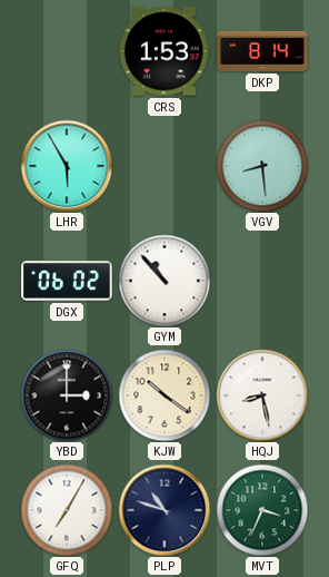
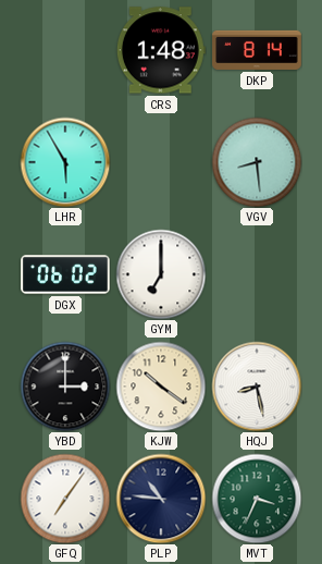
CRS: 1:53 -> 1:48
GYM: 10:53 -> 7:00
GFQ: 7:05 -> 7:06
PLP: 10:48 -> 10:46
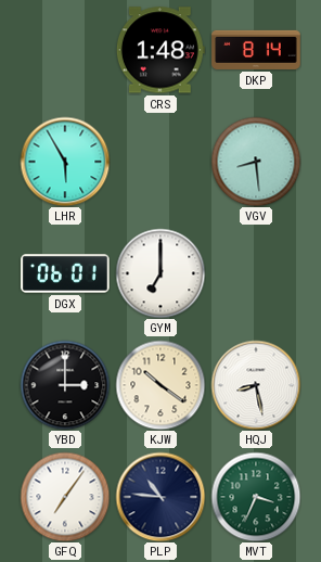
DGX: 06:02 -> 06:01
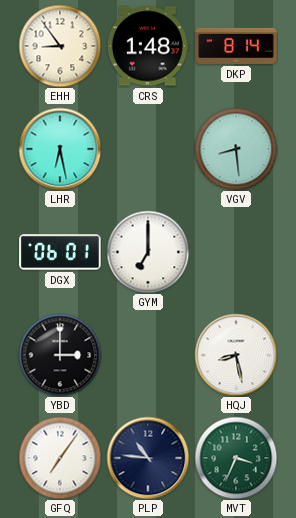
EHH: none -> 8:54
LHR: 5:55 -> 6:28
KJW: 10:21 -> none
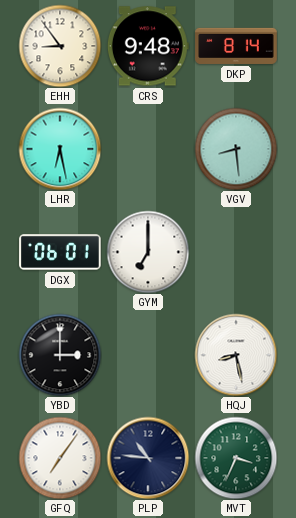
CRS: 1:48 -> 9:48
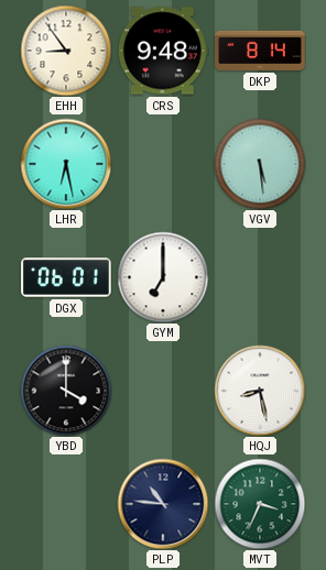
VGV: 8:29 -> 5:29
YBD: 3:00 -> 4:00
GFQ: 7:06 -> none
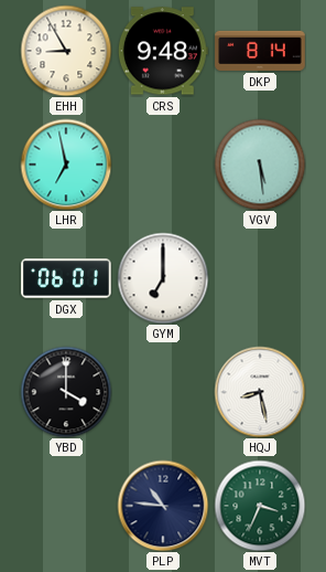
EHH: 8:54 -> 8:55
LHR: 6:28 -> 6:58
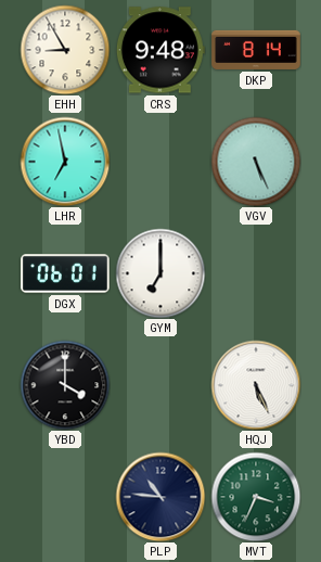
VGV: 5:29 -> 5:26
HQJ: 8:28 -> 5:26
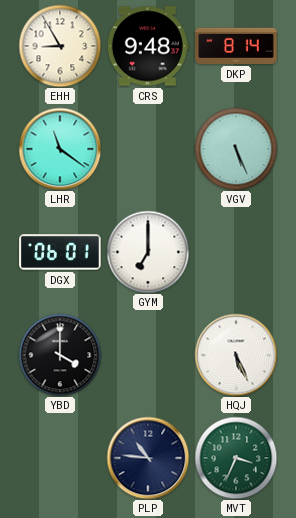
LHR: 6:58 -> 11:21
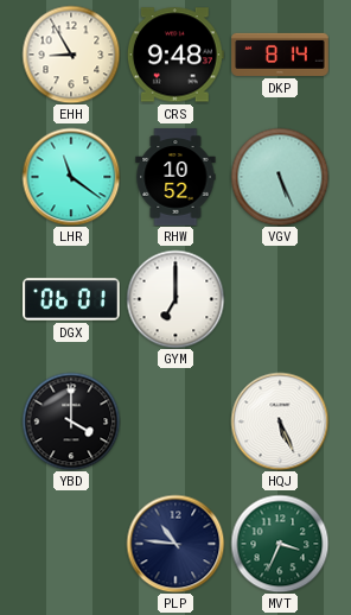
RHW: none -> 10:52
